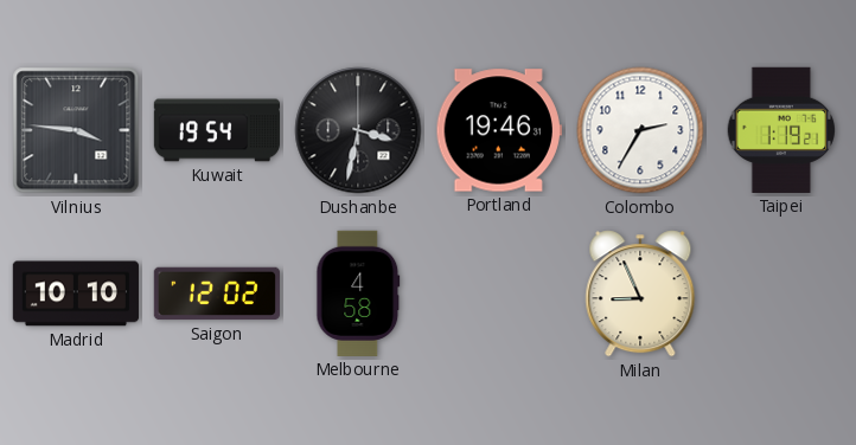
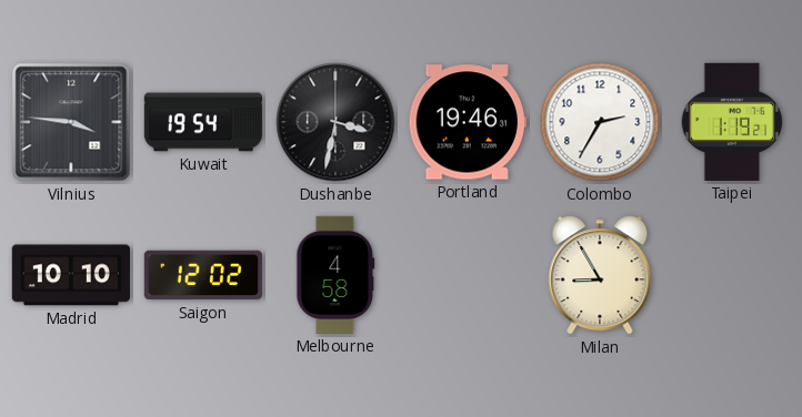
Milan: 8:56 -> 8:55
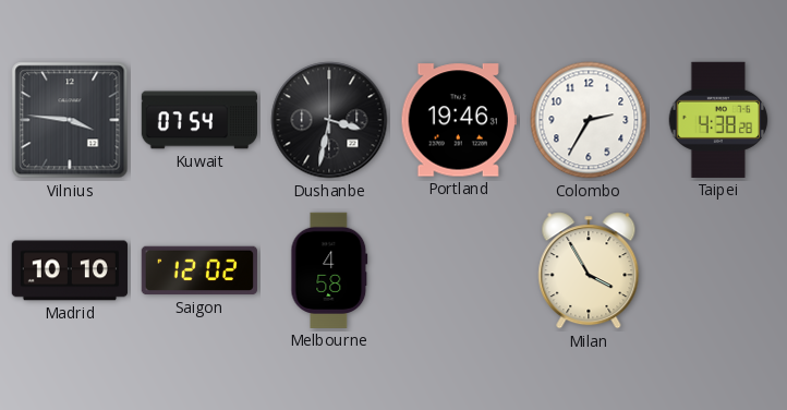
Kuwait: 19:54 -> 07:54
Taipei: 1:19 -> 4:38
Milan: 8:55 -> 3:55
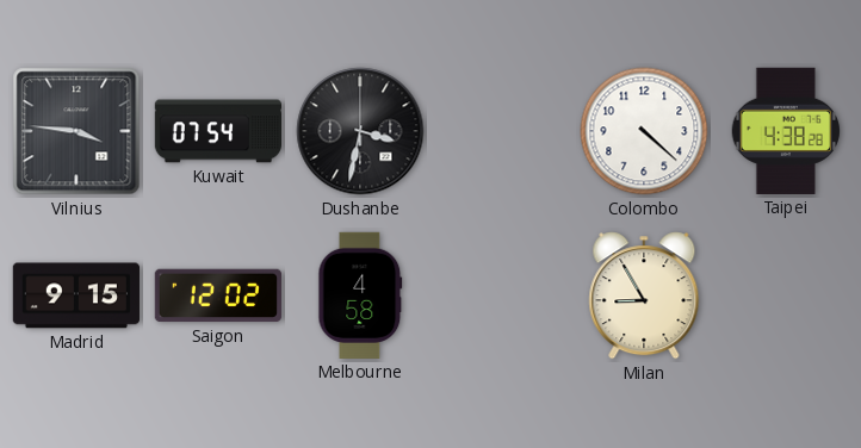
Portland: 19:46 -> none
Colombo: 2:35 -> 4:22
Madrid: 10:10 -> 9:15
Milan: 3:55 -> 8:55
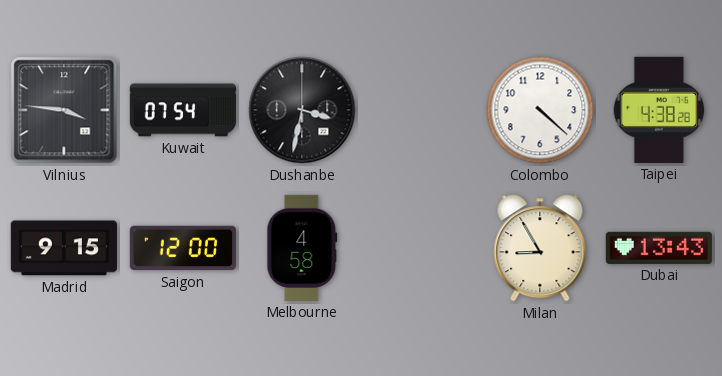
Saigon: 12:02 -> 12:00
Dubai: none -> 13:43
